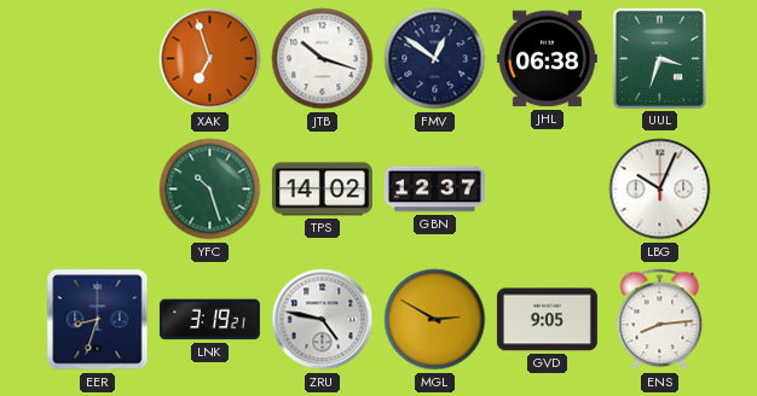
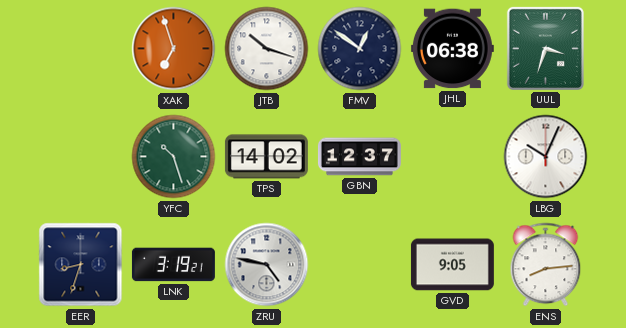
MGL: 2:50 -> none
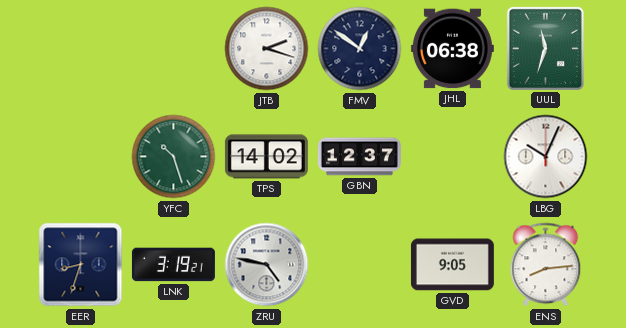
XAK: 6:57 -> none
JTB: 10:18 -> 2:18
UUL: 3:33 -> 11:33
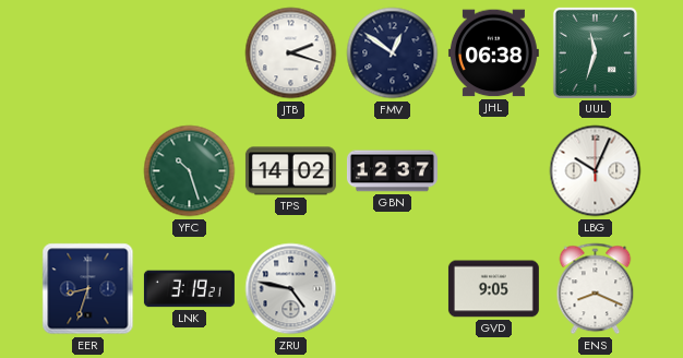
ENS: 8:14 -> 8:19
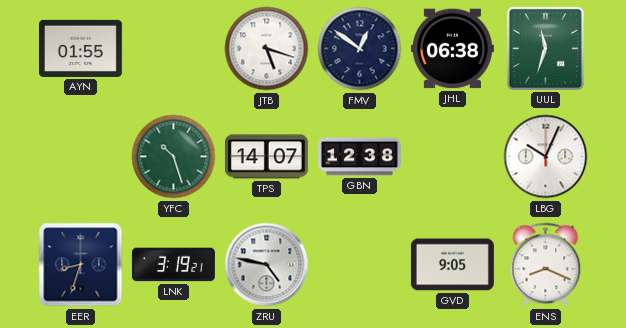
AYN: none -> 01:55
JTB: 2:18 -> 5:18
TPS: 14:02 -> 14:07
GBN: 12:37 -> 12:38
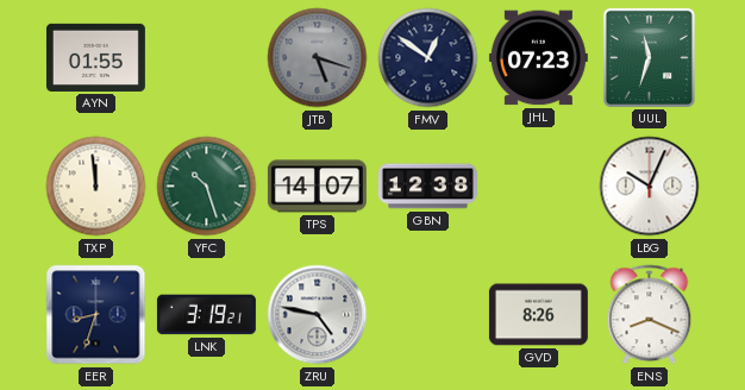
JTB dial: white -> grey
JHL: 06:38 -> 07:23
TXP: none -> 11:59
GVD: 9:05 -> 8:26
